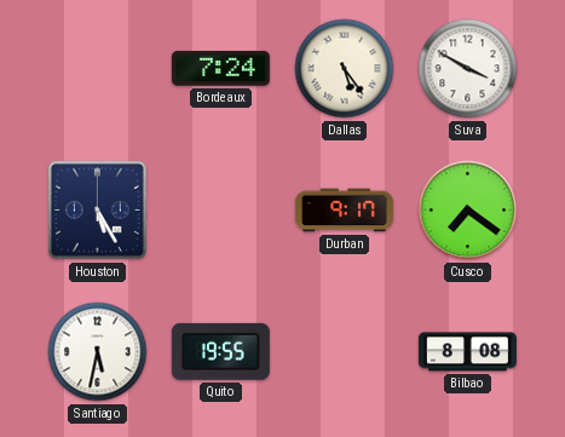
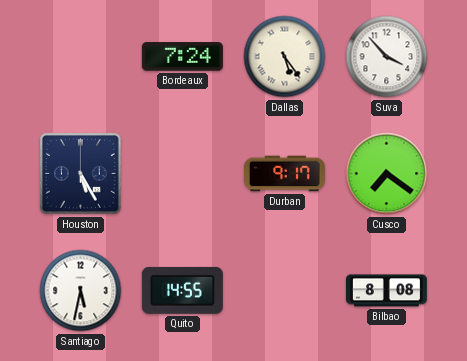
Suva: 3:50 -> 3:53
Quito: 19:55 -> 14:55
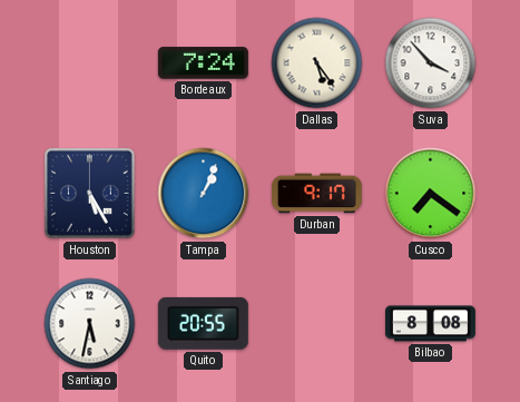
Tampa: none -> 1:04
Quito: 14:55 -> 20:55
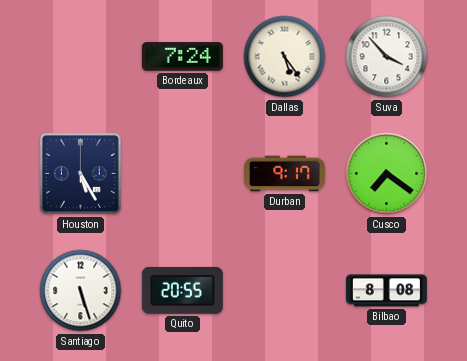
Tampa: 1:04 -> none
Santiago: 5:32 -> 5:27
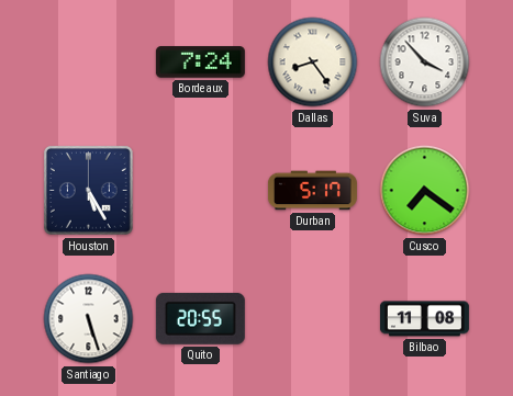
Dallas: 5:24 -> 8:24
Durban: 9:17 -> 5:17
Bilbao: 8:08 -> 11:08
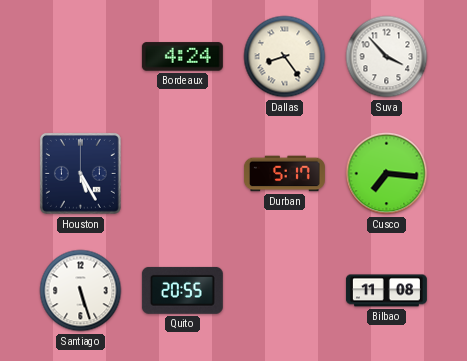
Bordeaux: 7:24 -> 4:24
Cusco: 7:21 -> 7:16
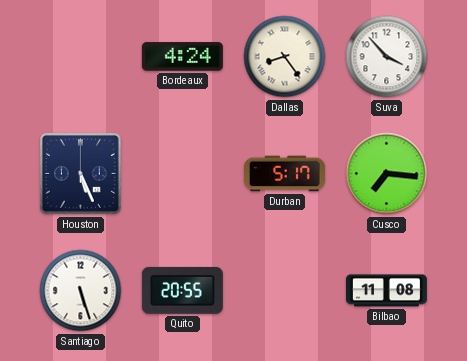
Houston: 5:25 -> 5:26
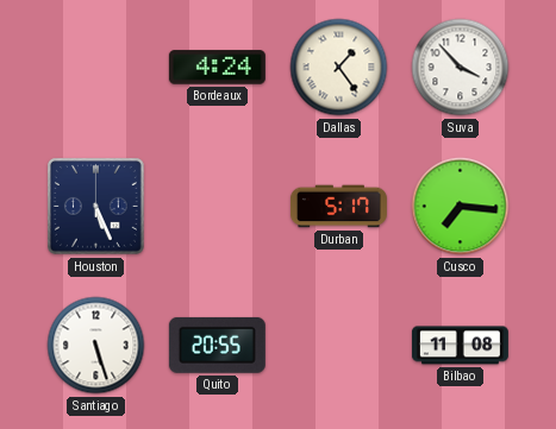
Dallas: 8:24 -> 1:24
